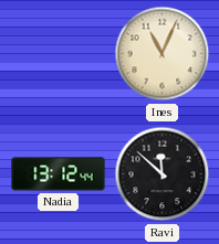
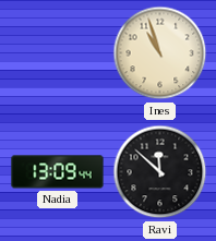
Ines: 11:04 -> 10:57
Nadia: 13:12 -> 13:09
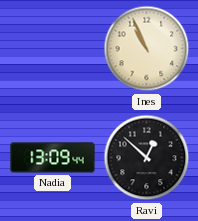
Ines: 10:57 -> 10:56
Ravi: 11:52 -> 12:52
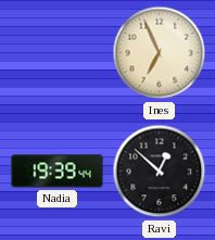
Ines: 10:56 -> 6:56
Nadia: 13:09 -> 19:39
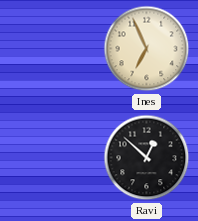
Nadia: 19:39 -> none
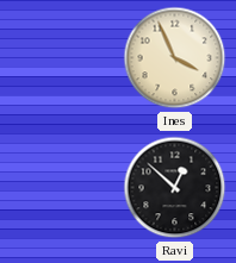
Ines: 6:56 -> 3:56
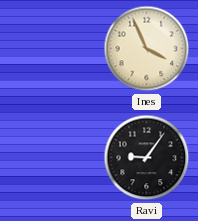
Ravi: 12:52 -> 9:06
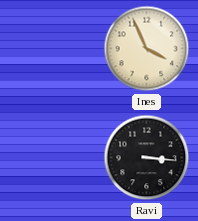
Ravi: 9:06 -> 3:16
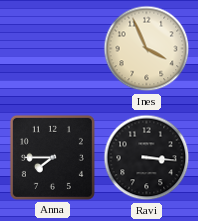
Anna: none -> 7:45
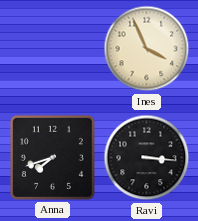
Anna: 7:45 -> 7:42
